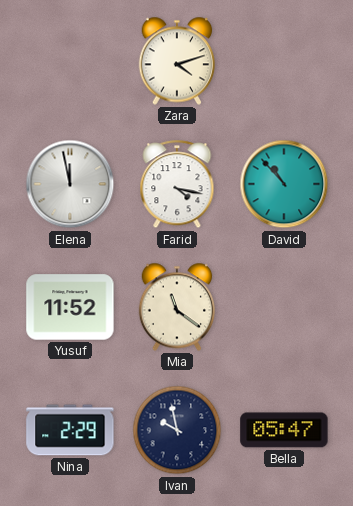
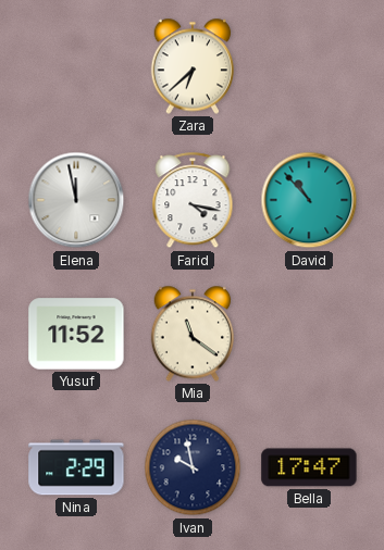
Zara: 4:12 -> 6:38
Bella: 05:47 -> 17:47
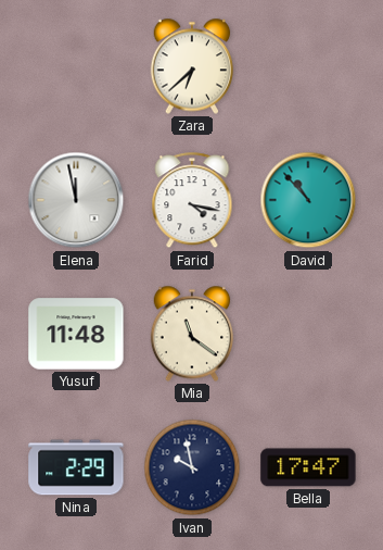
Yusuf: 11:52 -> 11:48
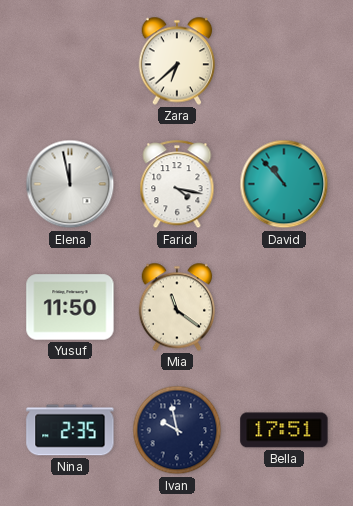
Yusuf: 11:48 -> 11:50
Nina: 2:29 -> 2:35
Bella: 17:47 -> 17:51
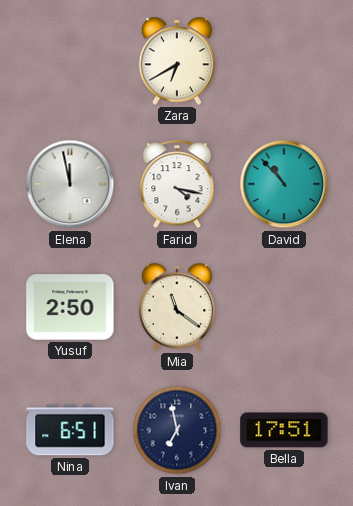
Zara: 6:38 -> 6:40
Yusuf: 11:50 -> 2:50
Nina: 2:35 -> 6:51
Ivan: 9:58 -> 6:58
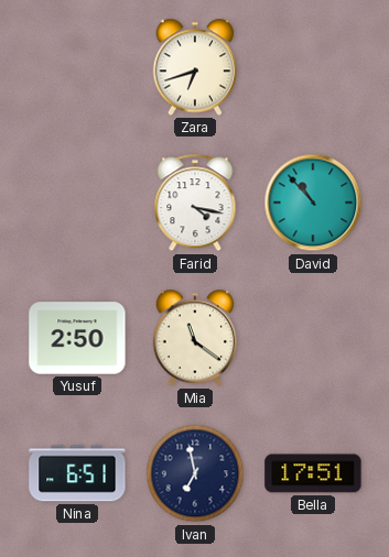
Zara: 6:40 -> 6:42
Elena: 11:58 -> none
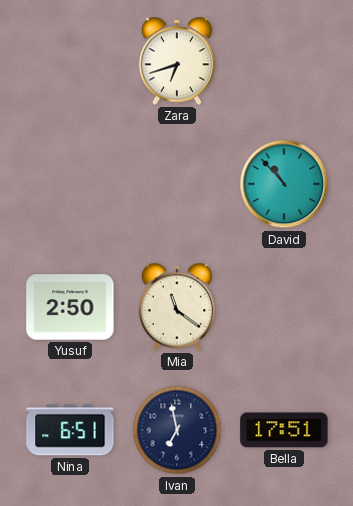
Farid: 4:17 -> none
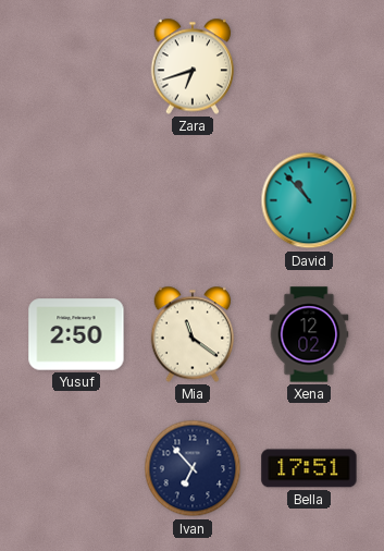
Xena: none -> 12:02
Nina: 6:51 -> none
Ivan: 6:58 -> 6:53
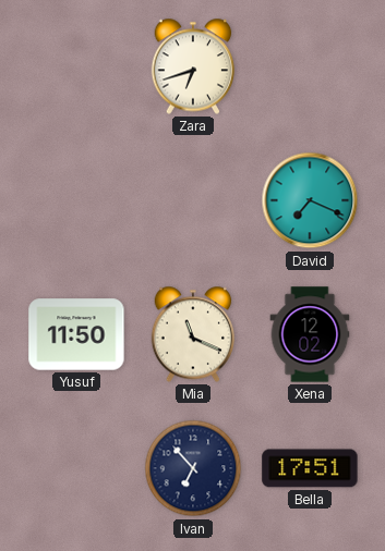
David: 10:53 -> 7:19
Yusuf: 2:50 -> 11:50
Mia: 11:21 -> 11:19
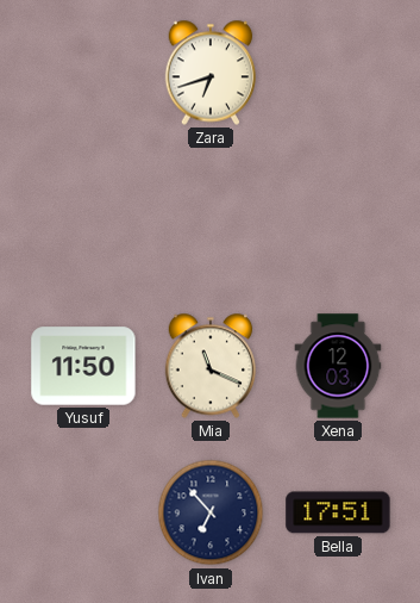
David: 7:19 -> none
Xena: 12:02 -> 12:03
